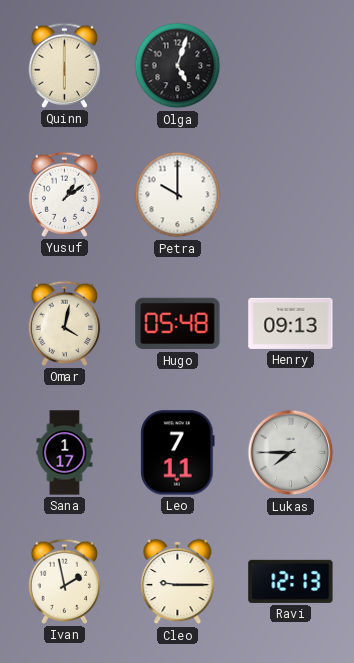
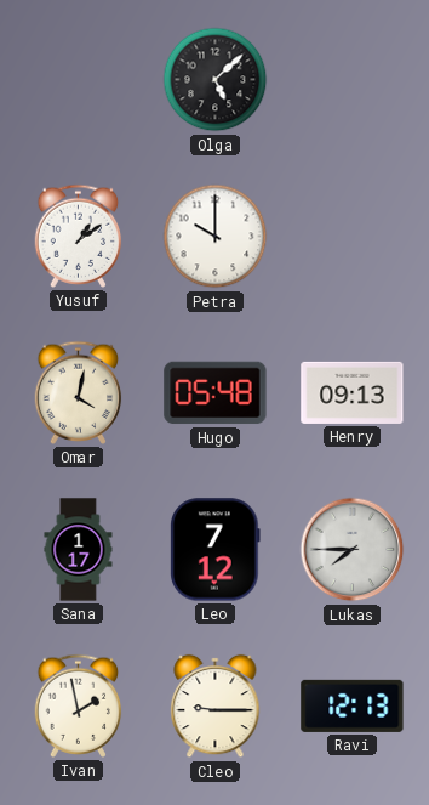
Quinn: 6:00 -> none
Olga: 5:03 -> 5:08
Leo: 7:11 -> 7:12
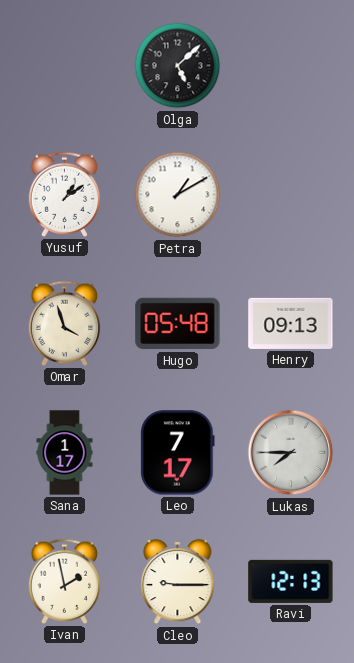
Petra: 10:00 -> 1:10
Omar: 4:02 -> 3:57
Leo: 7:12 -> 7:17
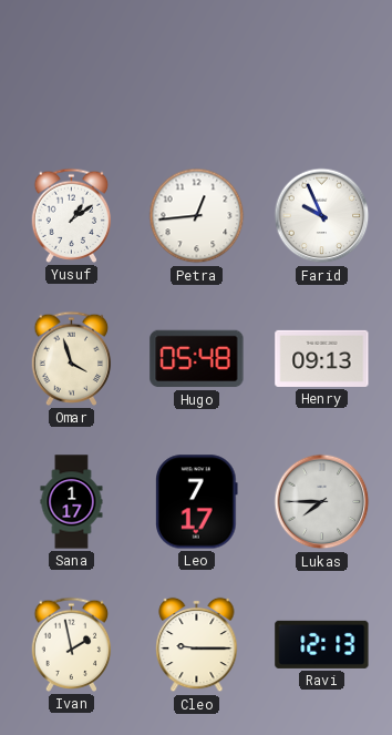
Olga: 5:08 -> none
Petra: 1:10 -> 12:44
Farid: none -> 9:56
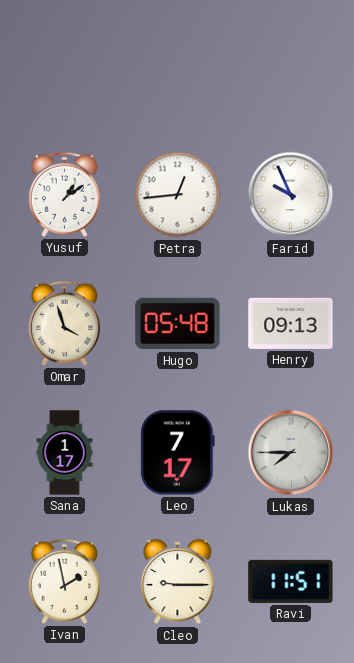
Ravi: 12:13 -> 11:51
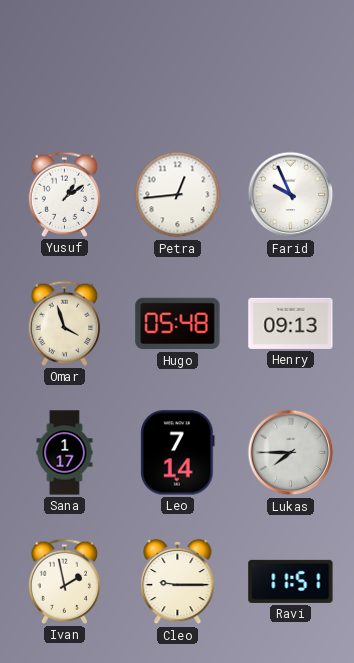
Leo: 7:17 -> 7:14
